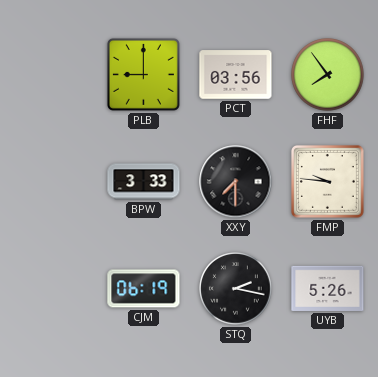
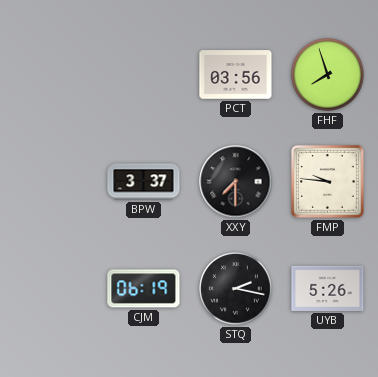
PLB: 9:00 -> none
FHF: 7:54 -> 7:57
BPW: 3:33 -> 3:37
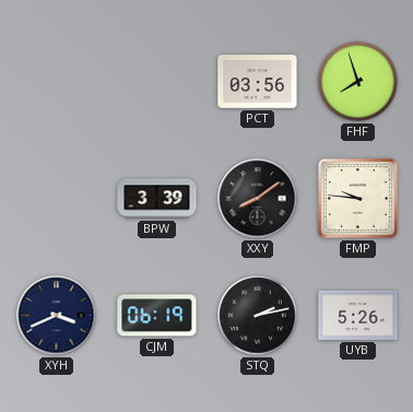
BPW: 3:37 -> 3:39
XXY: 7:30 -> 8:09
XYH: none -> 3:41
STQ: 2:17 -> 2:13
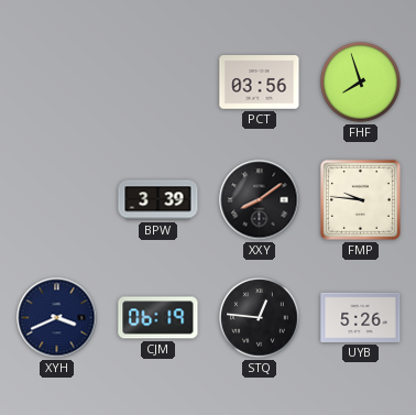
STQ: 2:13 -> 12:46
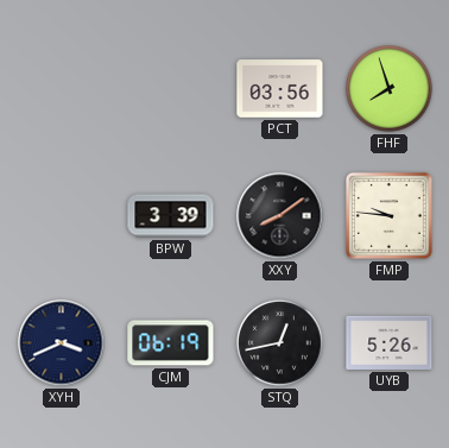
STQ: 12:46 -> 12:43
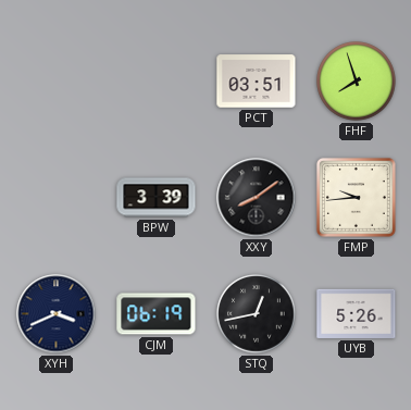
PCT: 03:56 -> 03:51
FMP: 9:46 -> 9:44
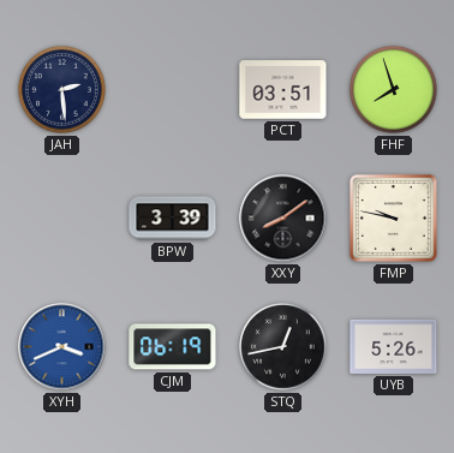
JAH: none -> 2:29
FMP: 9:44 -> 9:47
XYH dial: navy -> blue
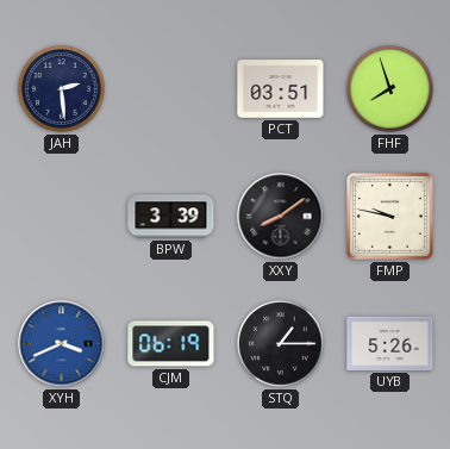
STQ: 12:43 -> 1:15
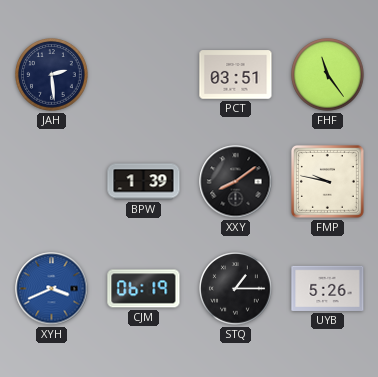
FHF: 7:57 -> 11:24
BPW: 3:39 -> 1:39
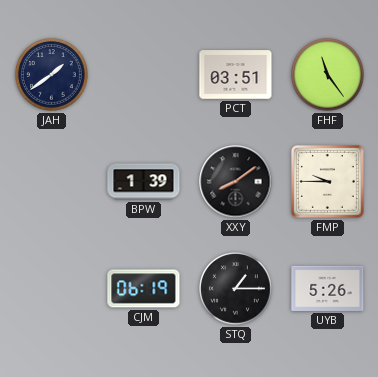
JAH: 2:29 -> 1:39
FMP: 9:47 -> 9:45
XYH: 3:41 -> none
